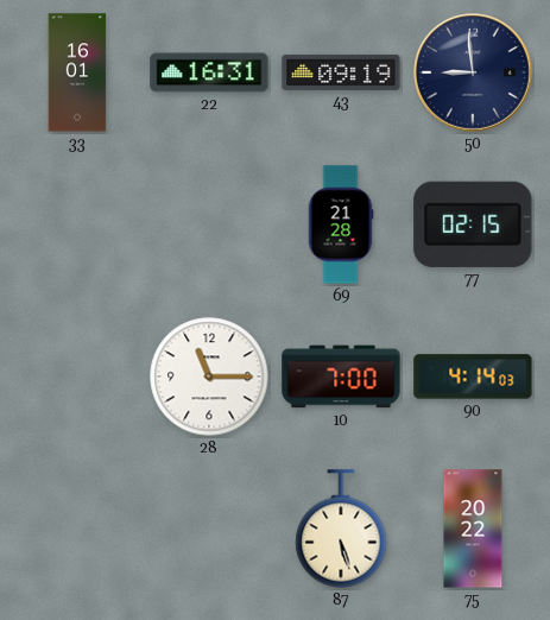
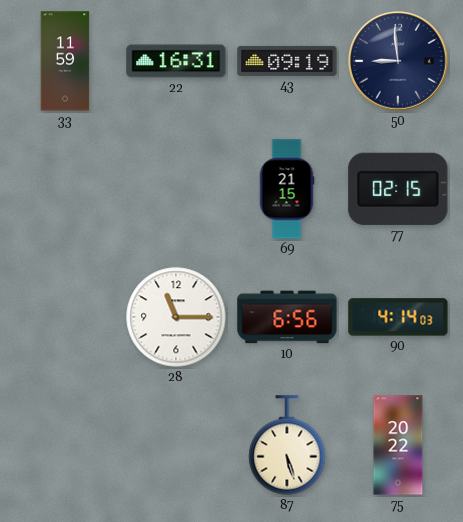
33: 16:01 -> 11:59
69: 21:28 -> 21:15
10: 7:00 -> 6:56
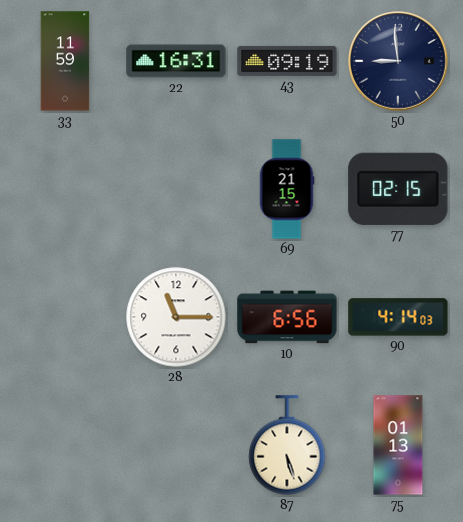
75: 20:22 -> 01:13
